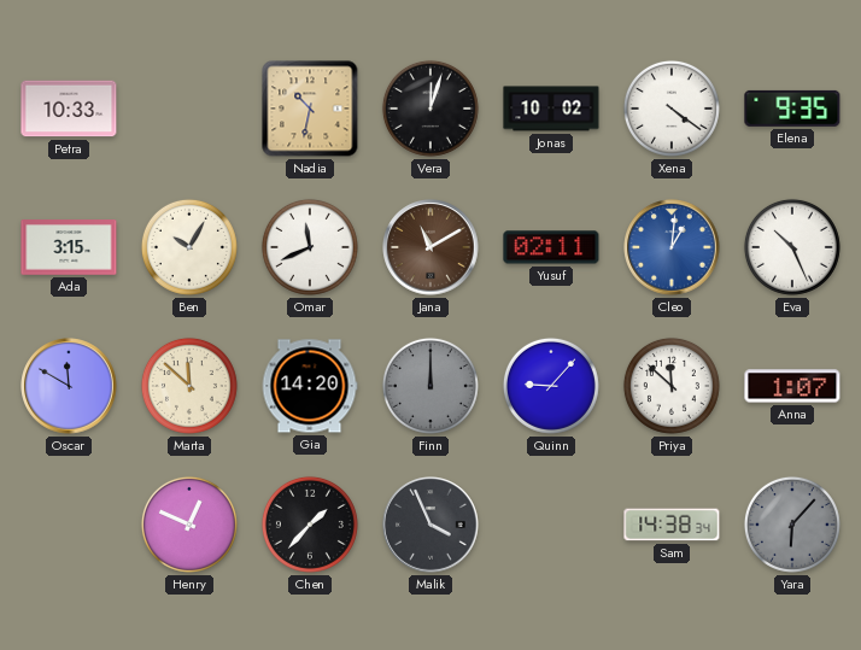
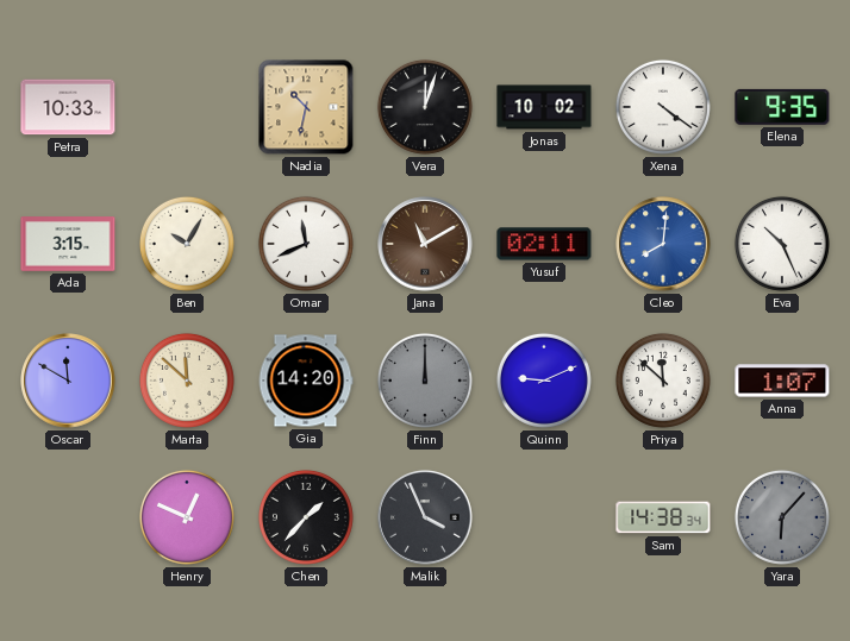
Cleo: 1:01 -> 8:01
Quinn: 9:07 -> 9:11
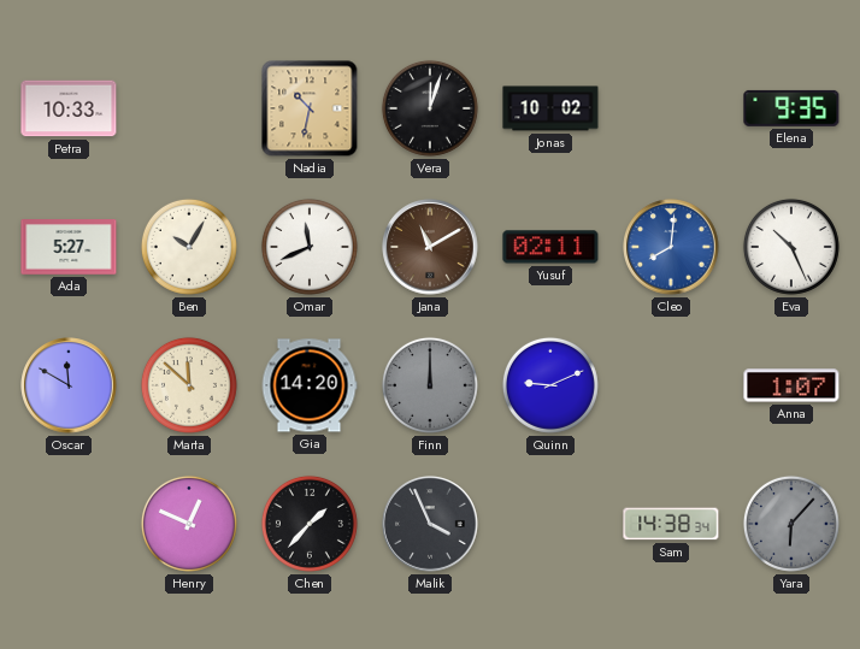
Xena: 4:21 -> none
Ada: 3:15 -> 5:27
Priya: 11:52 -> none
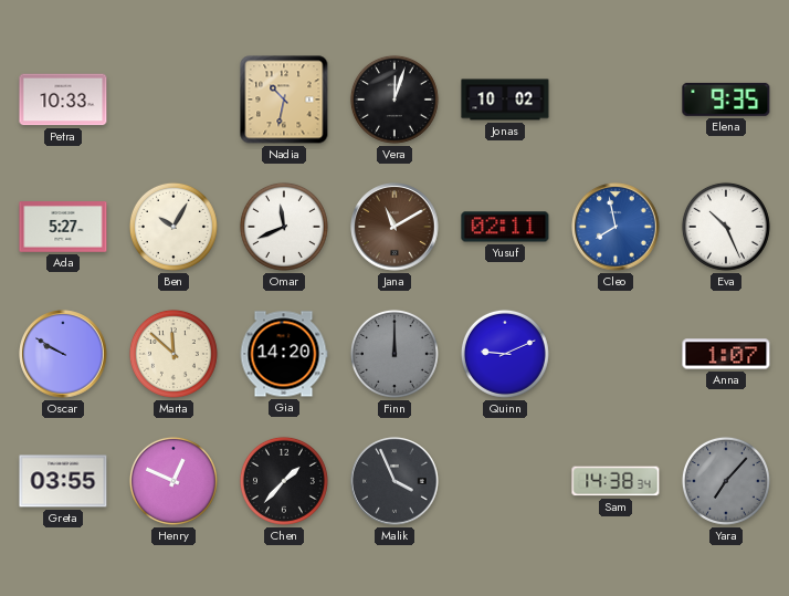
Cleo: 8:01 -> 7:58
Oscar: 11:50 -> 9:50
Greta: none -> 03:55
Yara: 6:07 -> 7:07
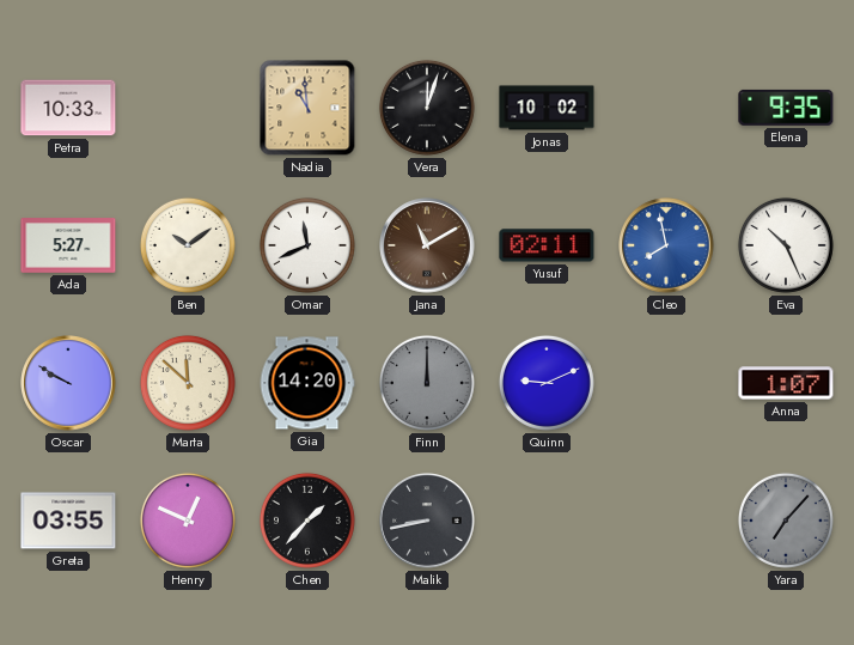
Nadia: 10:32 -> 10:59
Ben: 10:05 -> 10:09
Malik: 3:56 -> 8:43
Sam: 14:38 -> none
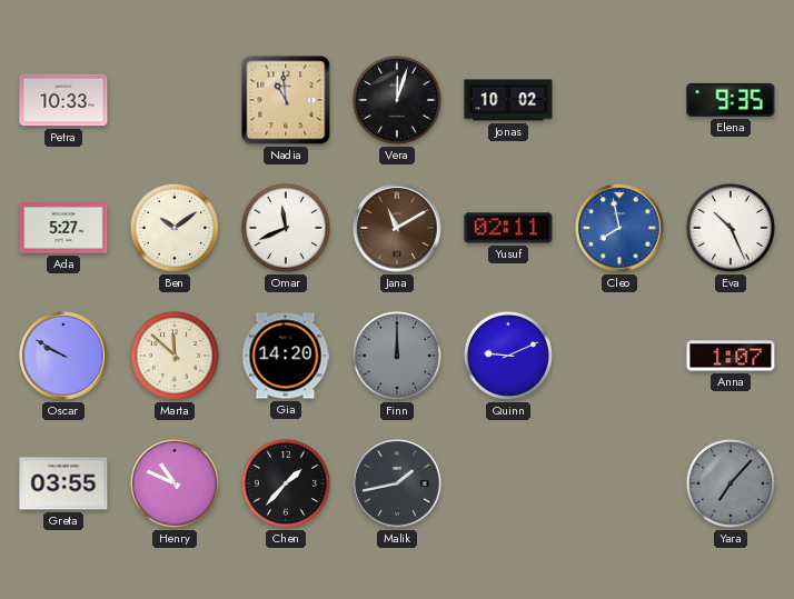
Henry: 12:49 -> 10:49
Malik: 8:43 -> 1:43
